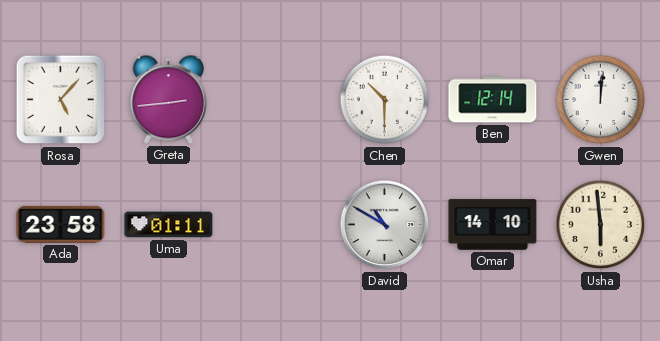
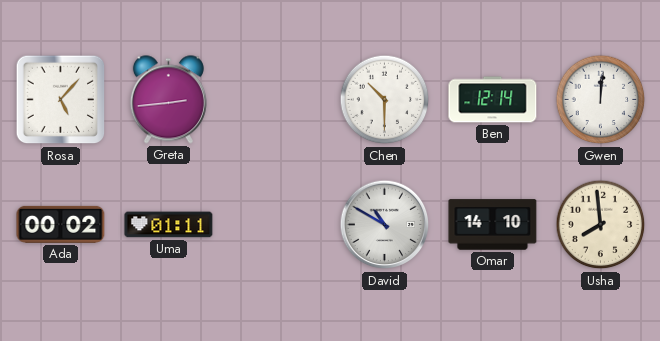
Ada: 23:58 -> 00:02
Usha: 5:59 -> 7:59
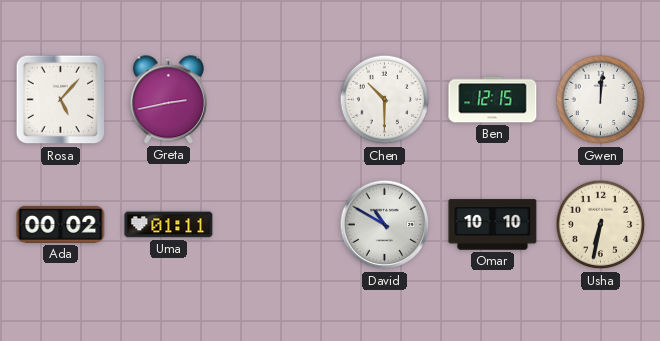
Greta: 2:44 -> 2:43
Ben: 12:14 -> 12:15
Omar: 14:10 -> 10:10
Usha: 7:59 -> 6:32
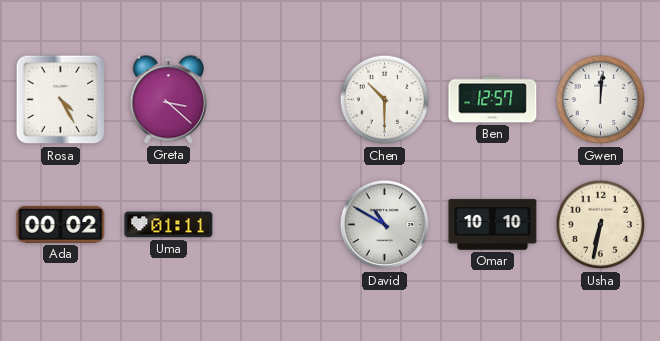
Rosa: 5:07 -> 4:25
Greta: 2:43 -> 3:22
Ben: 12:15 -> 12:57
